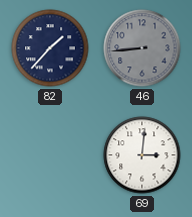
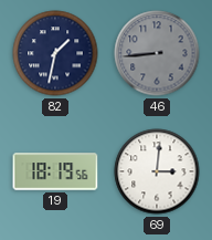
82: 1:37 -> 1:32
19: none -> 18:19
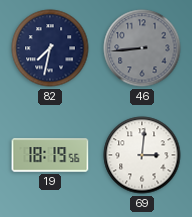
82: 1:32 -> 7:32
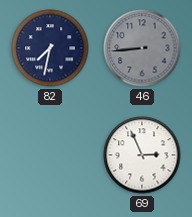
19: 18:19 -> none
69: 3:01 -> 2:56
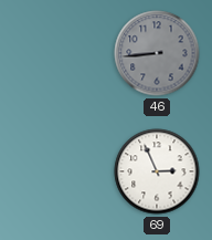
82: 7:32 -> none
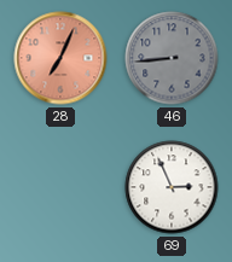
28: none -> 7:04
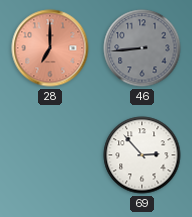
28: 7:04 -> 7:00
69: 2:56 -> 2:53
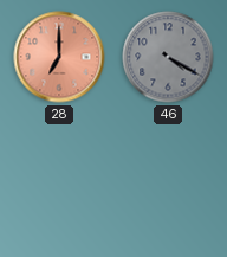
46: 8:44 -> 4:20
69: 2:53 -> none
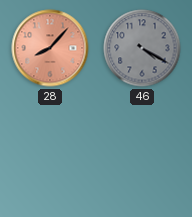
28: 7:00 -> 8:07
